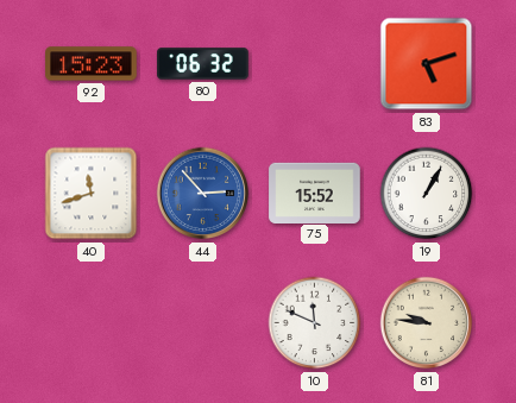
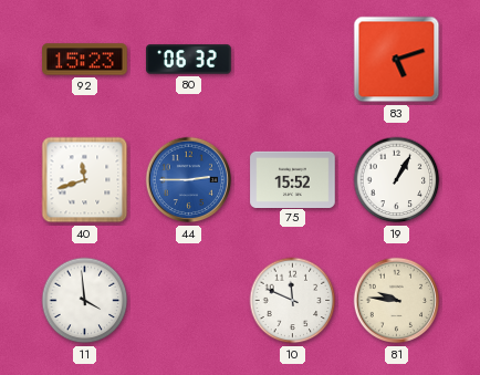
44: 2:53 -> 2:45
11: none -> 3:59
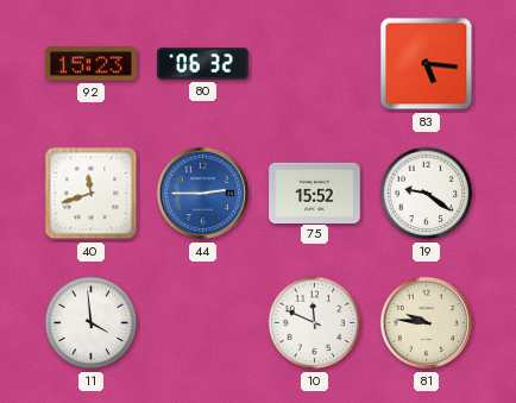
83: 5:12 -> 5:16
19: 1:05 -> 9:21
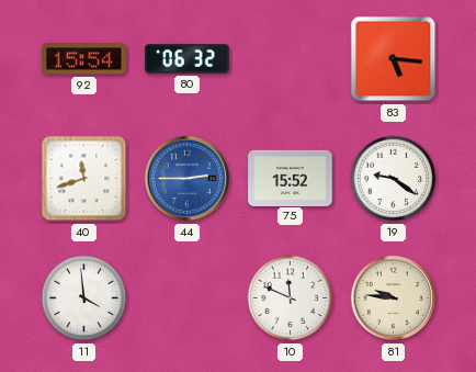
92: 15:23 -> 15:54
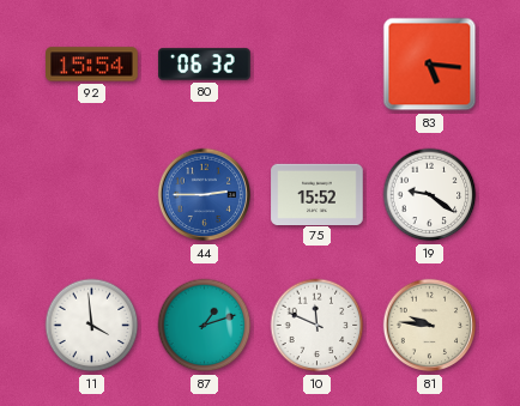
40: 11:42 -> none
87: none -> 1:12
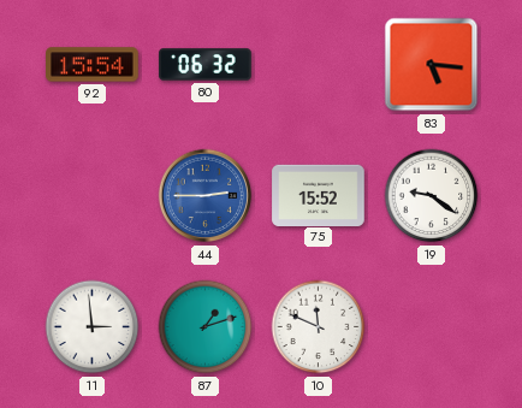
11: 3:59 -> 2:59
81: 9:46 -> none
